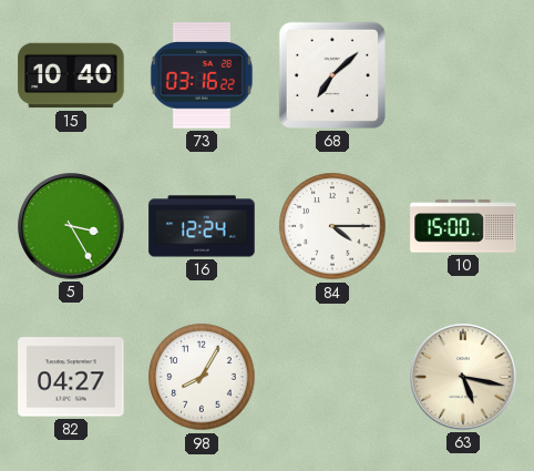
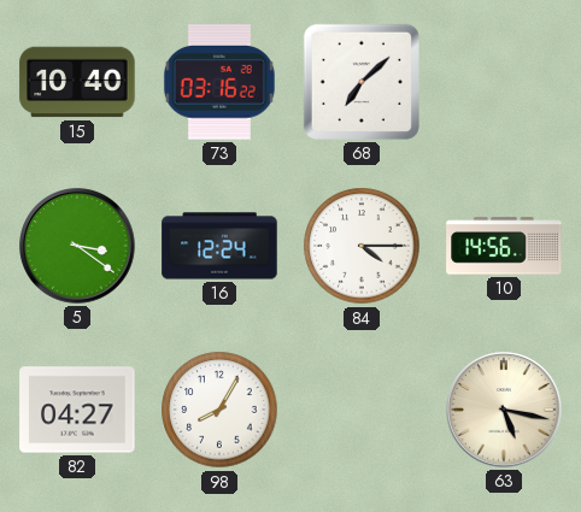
5: 3:25 -> 3:21
10: 15:00 -> 14:56
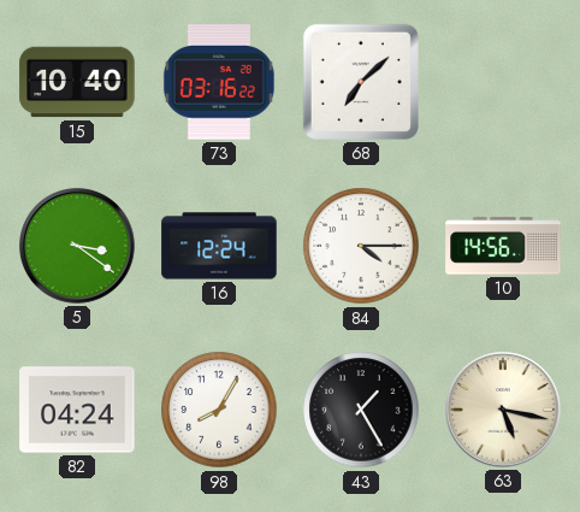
82: 04:27 -> 04:24
43: none -> 1:25
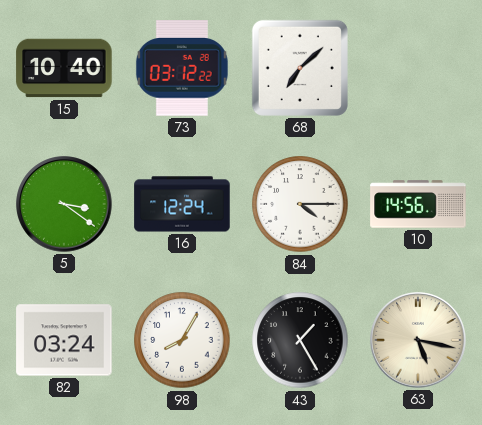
73: 03:16 -> 03:12
82: 04:24 -> 03:24
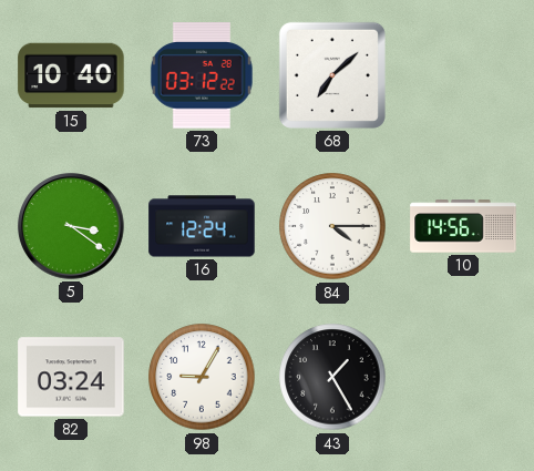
98: 8:05 -> 9:05
63: 5:17 -> none
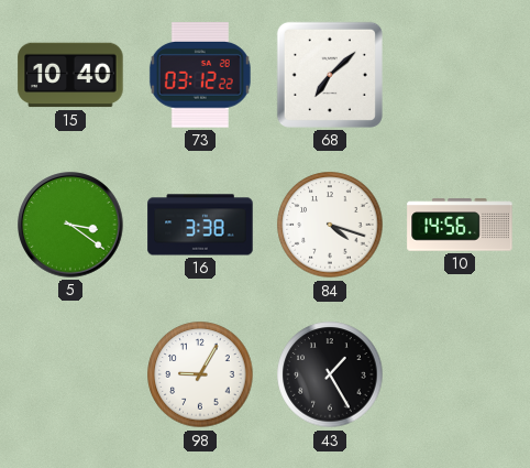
16: 12:24 -> 3:38
84: 4:15 -> 4:18
82: 03:24 -> none
